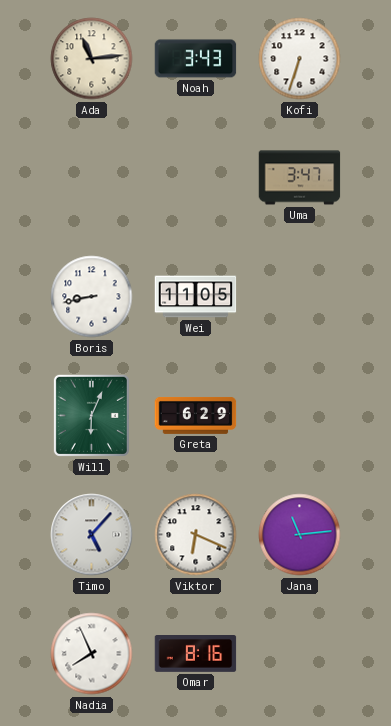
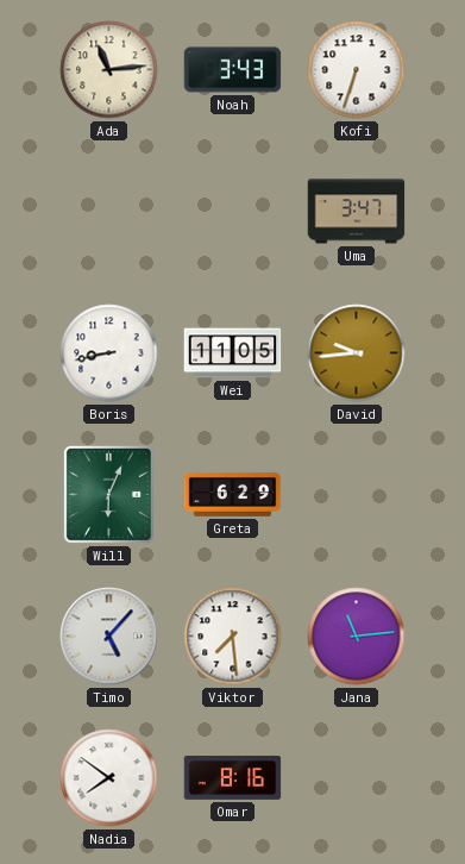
David: none -> 9:44
Viktor: 6:19 -> 7:29
Nadia: 7:56 -> 7:51
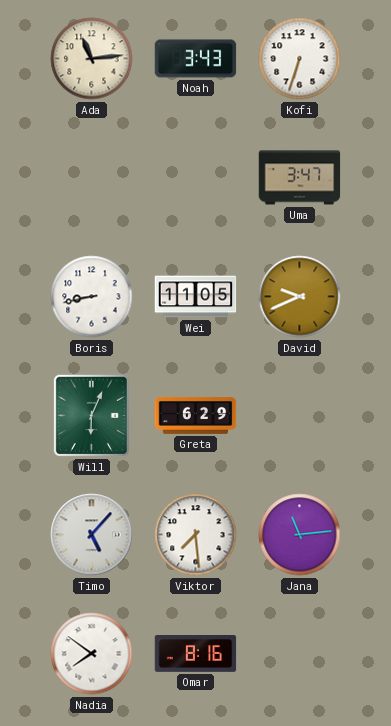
David: 9:44 -> 9:41
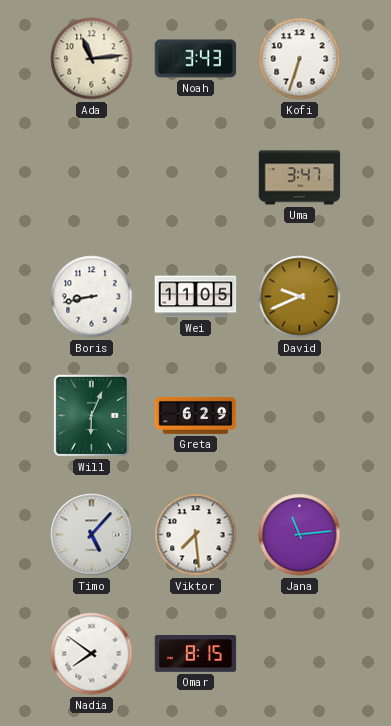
Omar: 8:16 -> 8:15
